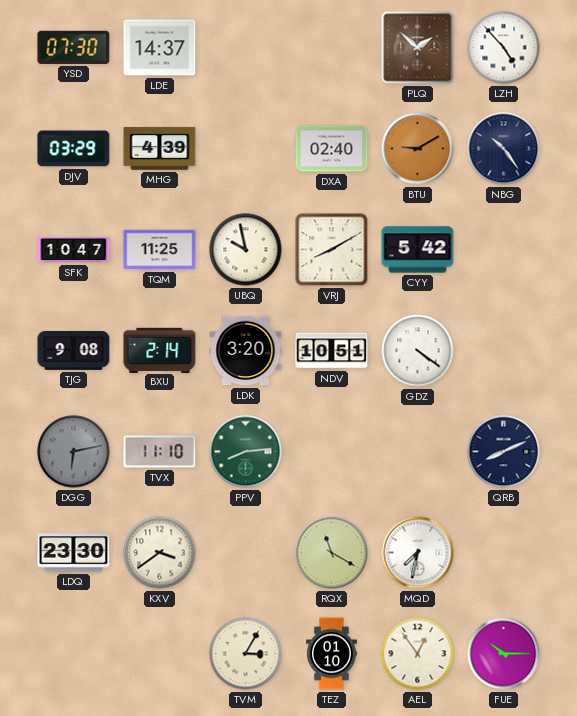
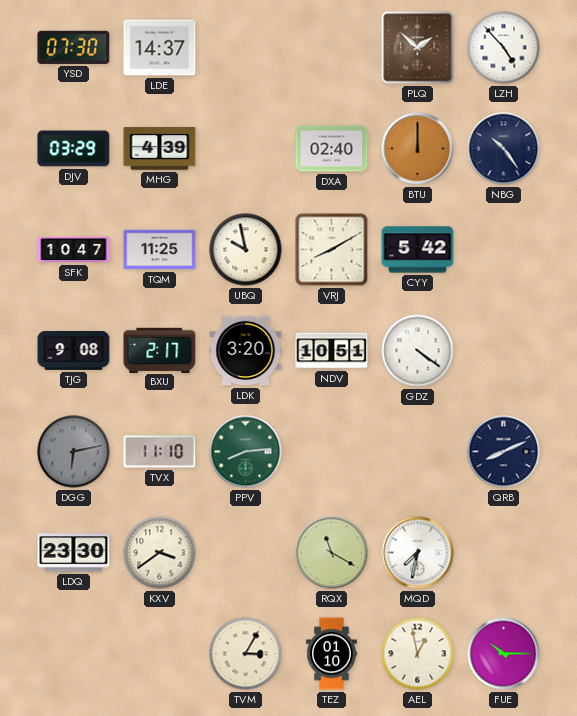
BTU: 9:10 -> 12:00
BXU: 2:14 -> 2:17
AEL: 12:54 -> 12:58
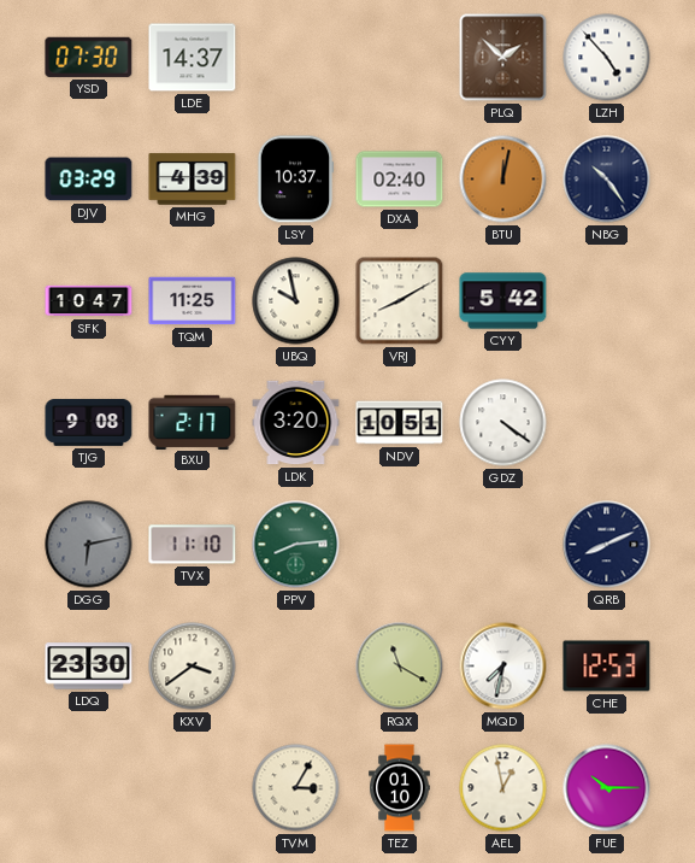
LSY: none -> 10:37
BTU: 12:00 -> 12:02
CHE: none -> 12:53
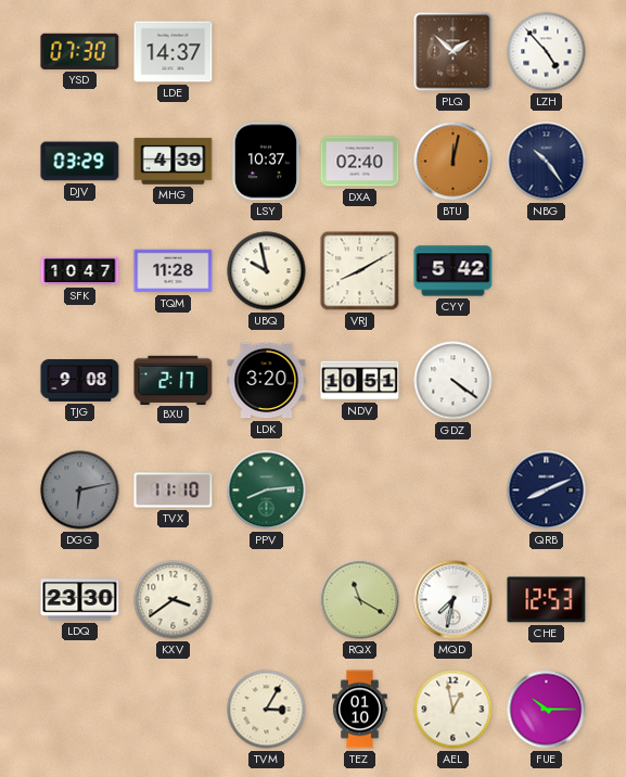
TQM: 11:25 -> 11:28
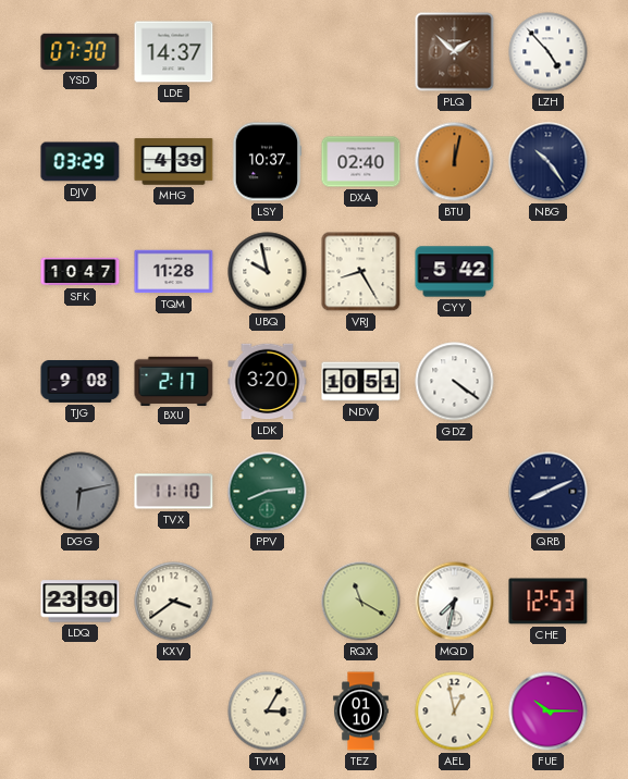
VRJ: 8:10 -> 8:25
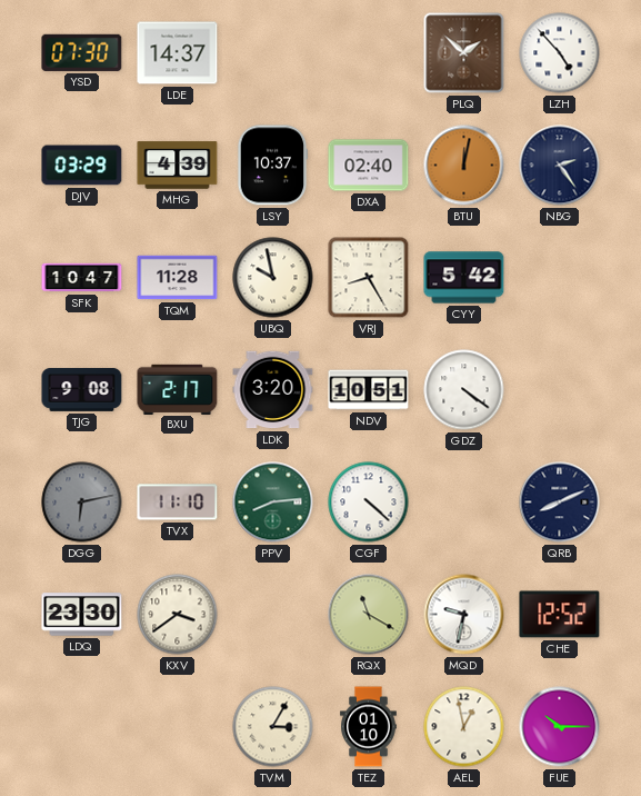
NBG: 10:24 -> 2:24
CGF: none -> 4:22
MQD: 7:32 -> 9:32
CHE: 12:53 -> 12:52
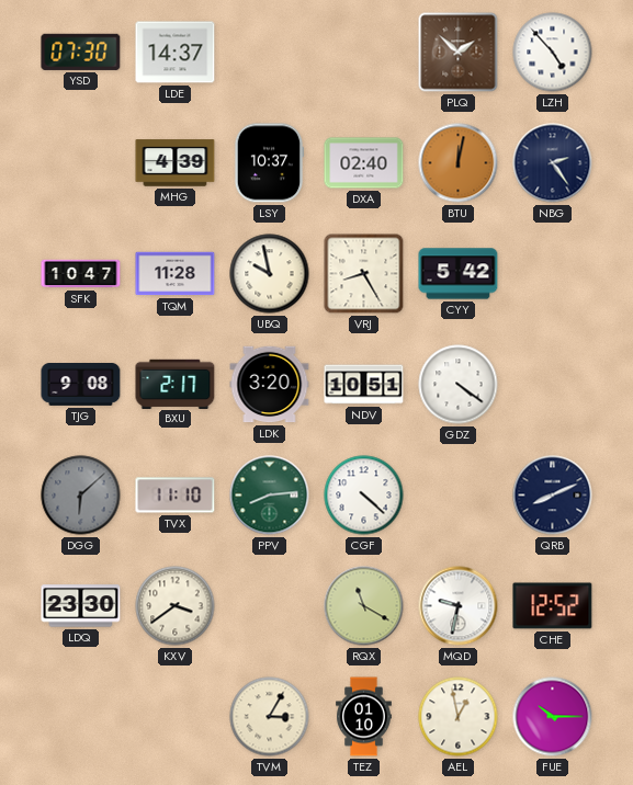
DJV: 03:29 -> none
DGG: 6:13 -> 6:08
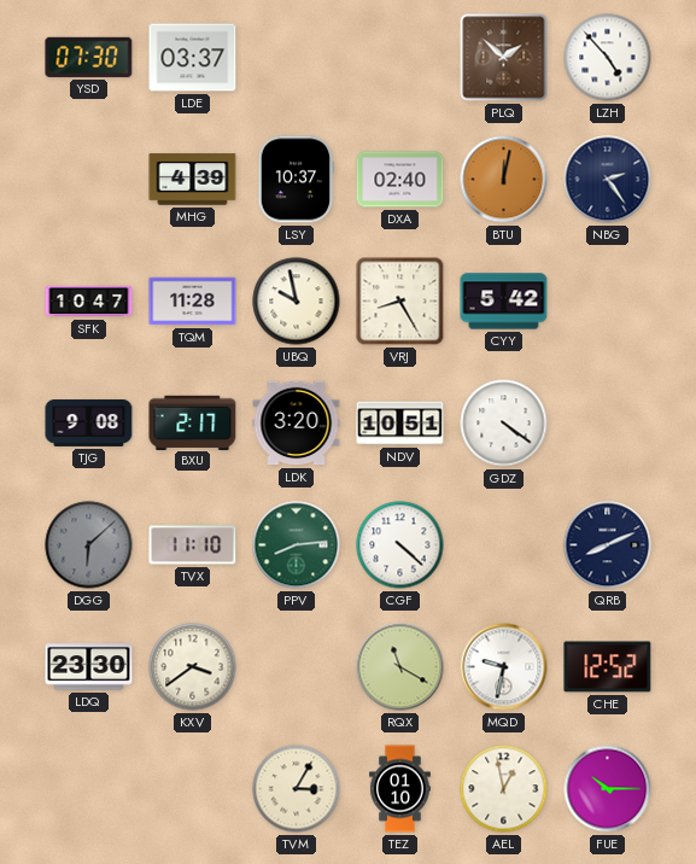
LDE: 14:37 -> 03:37
